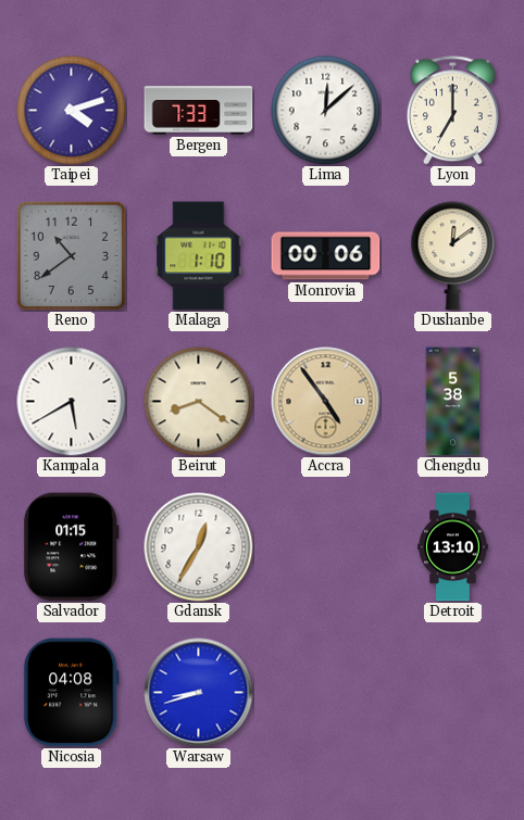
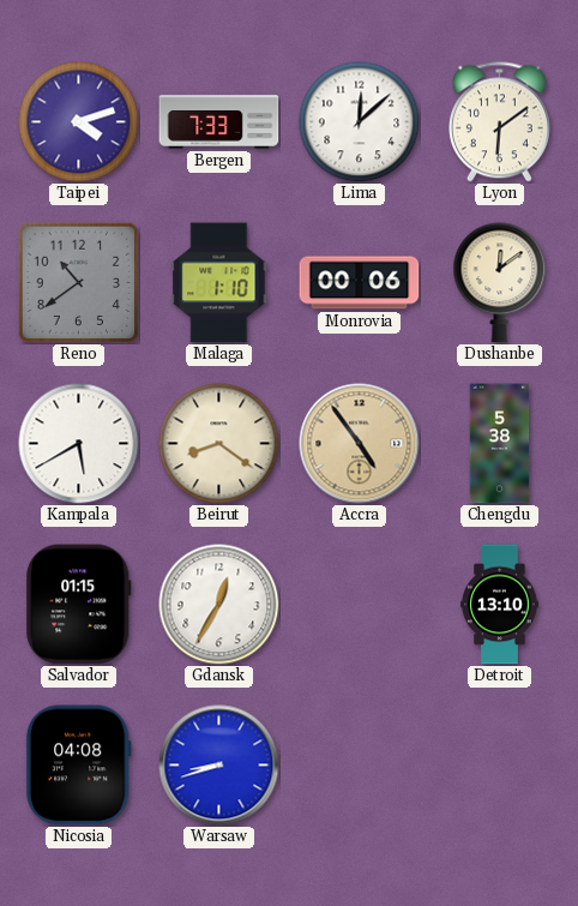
Lyon: 7:00 -> 6:09
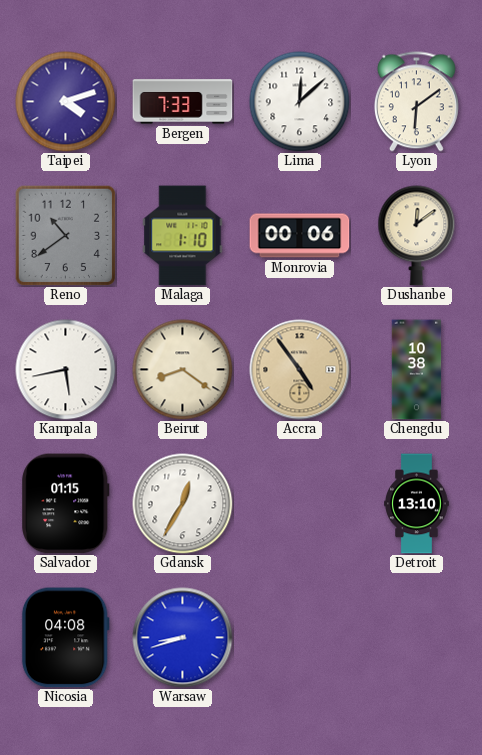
Kampala: 5:40 -> 5:43
Chengdu: 5:38 -> 10:38
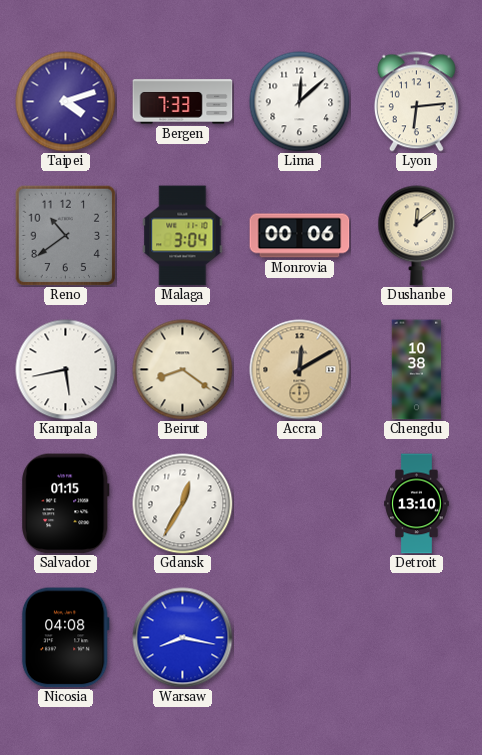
Lyon: 6:09 -> 6:14
Malaga: 1:10 -> 3:04
Accra: 4:54 -> 12:10
Warsaw: 8:42 -> 8:17
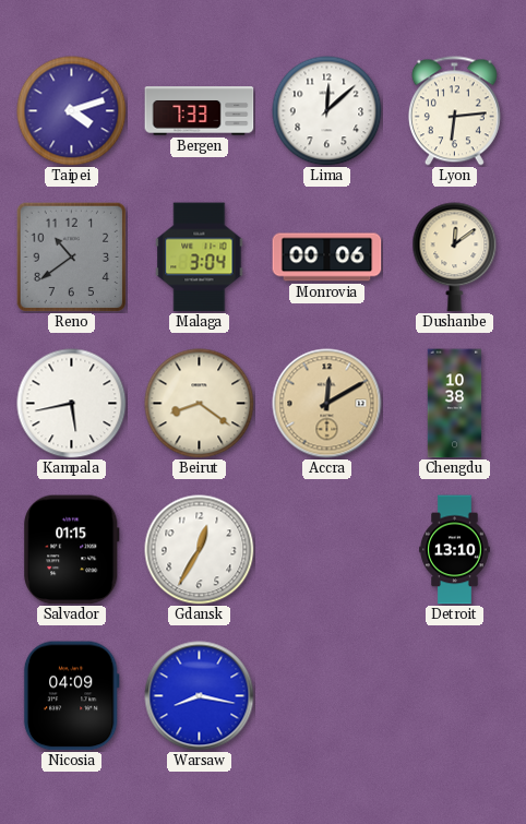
Nicosia: 04:08 -> 04:09
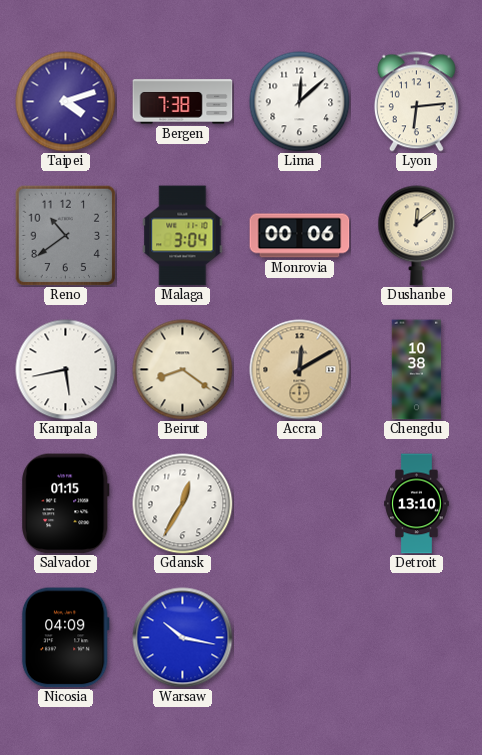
Bergen: 7:33 -> 7:38
Warsaw: 8:17 -> 10:17
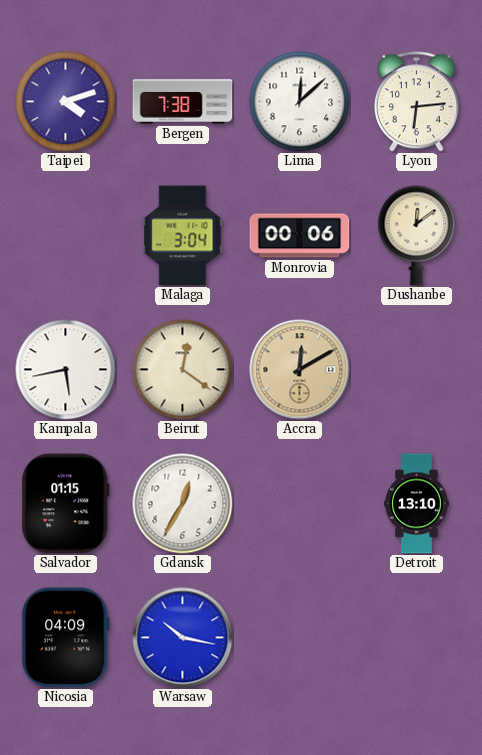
Reno: 10:39 -> none
Beirut: 8:21 -> 12:21
Chengdu: 10:38 -> none
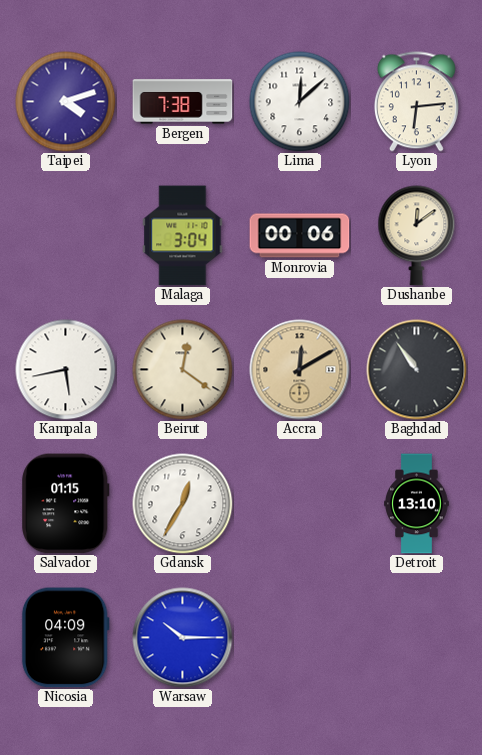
Baghdad: none -> 10:54
Warsaw: 10:17 -> 10:15
